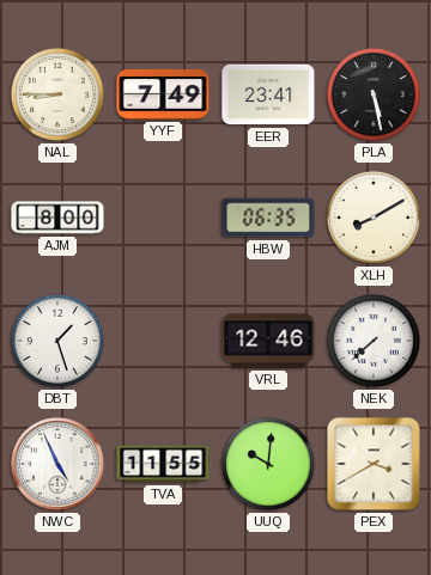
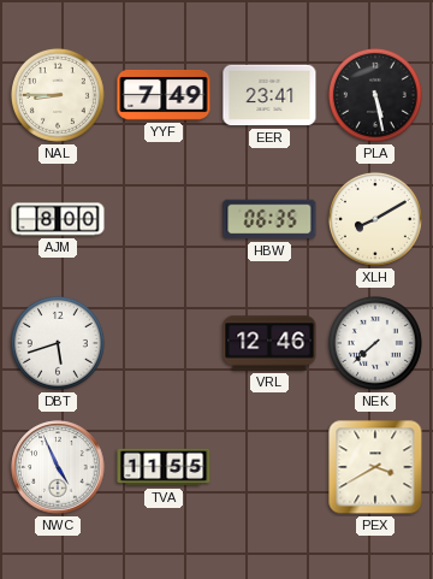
DBT: 1:27 -> 5:42
UUQ: 10:01 -> none
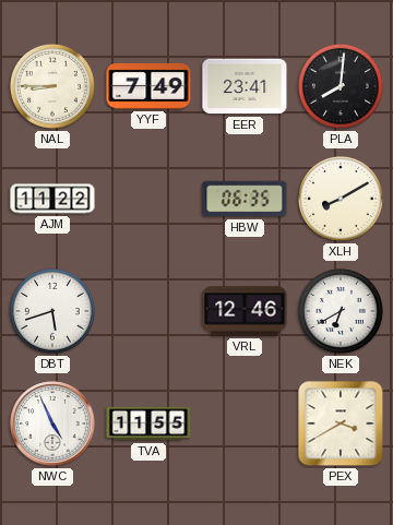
PLA: 5:28 -> 8:01
AJM: 8:00 -> 11:22
NEK: 7:38 -> 6:40
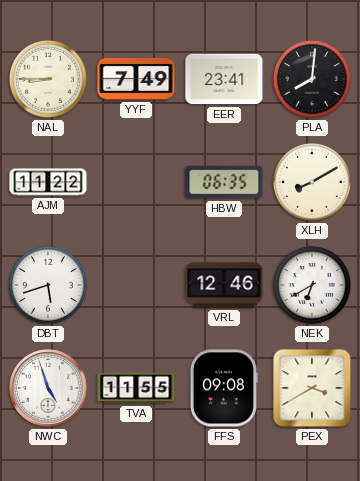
NWC: 4:56 -> 4:57
FFS: none -> 09:08
